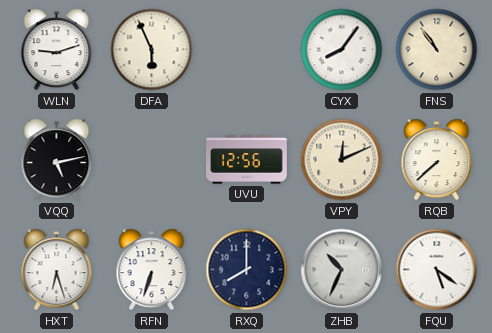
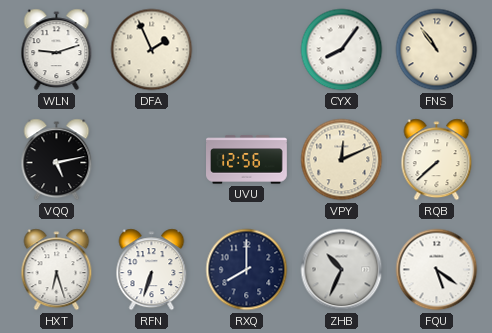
DFA: 5:56 -> 1:56
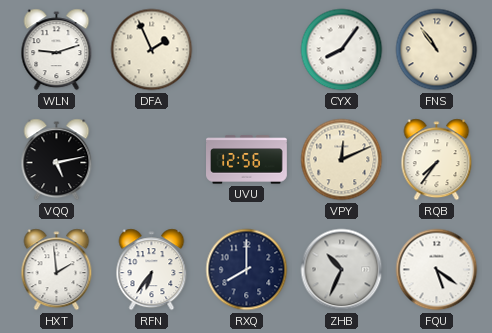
RQB: 7:38 -> 7:36
HXT: 6:27 -> 1:59
RFN: 6:33 -> 6:36
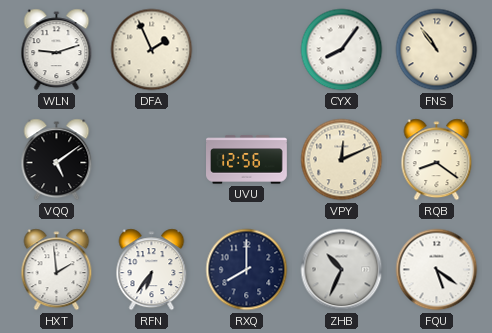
VQQ: 5:13 -> 5:09
RQB: 7:36 -> 8:21
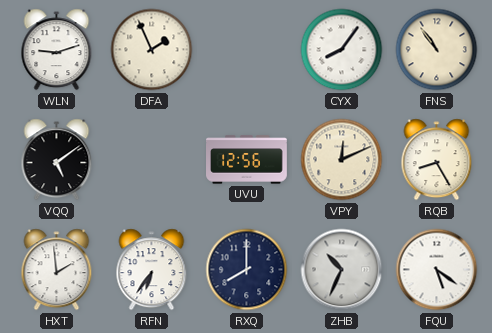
RQB: 8:21 -> 8:25
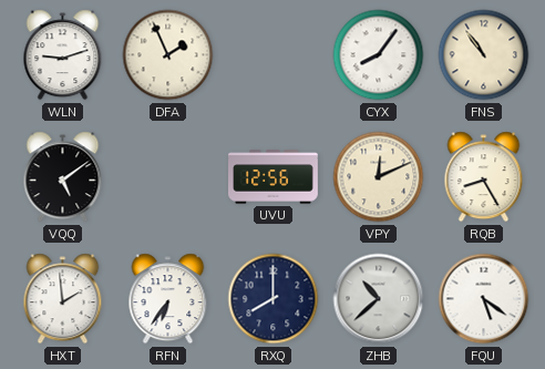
ZHB: 10:34 -> 10:38
